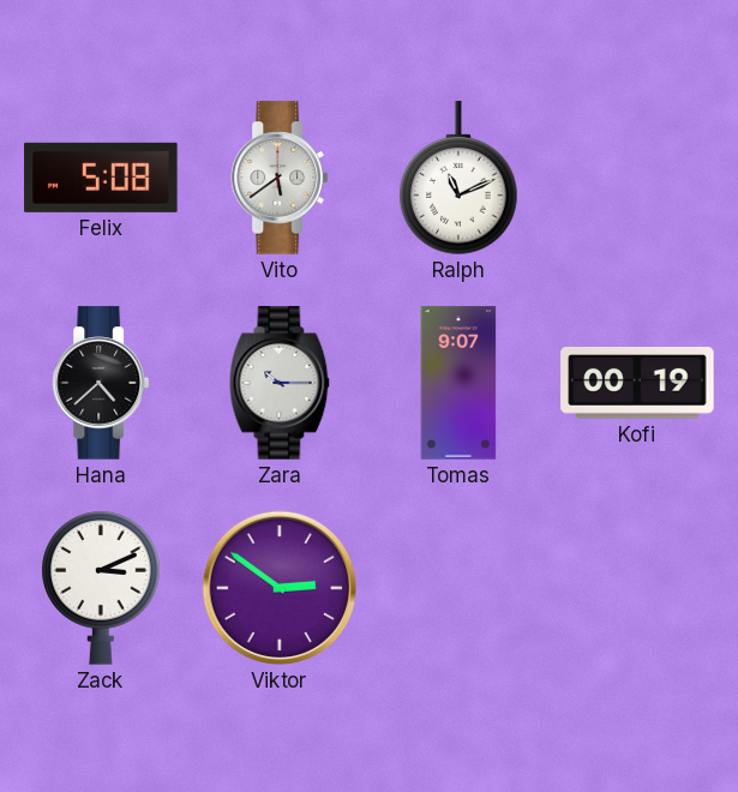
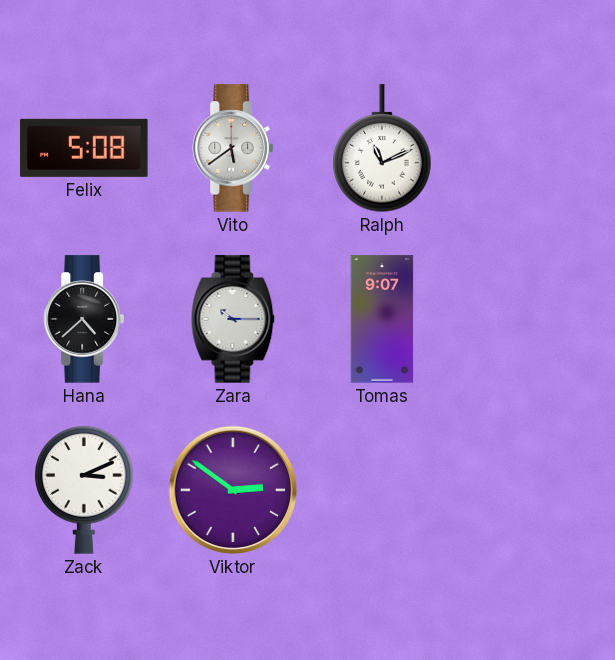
Kofi: 00:19 -> none
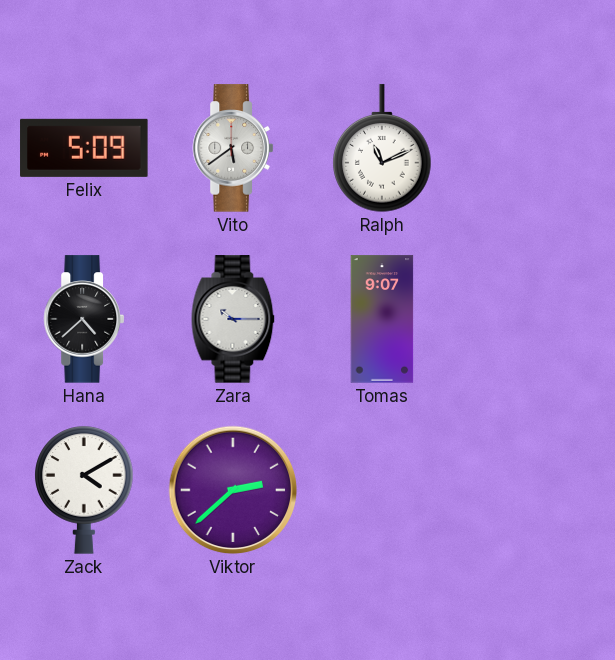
Felix: 5:08 -> 5:09
Zack: 3:11 -> 4:10
Viktor: 2:51 -> 2:38
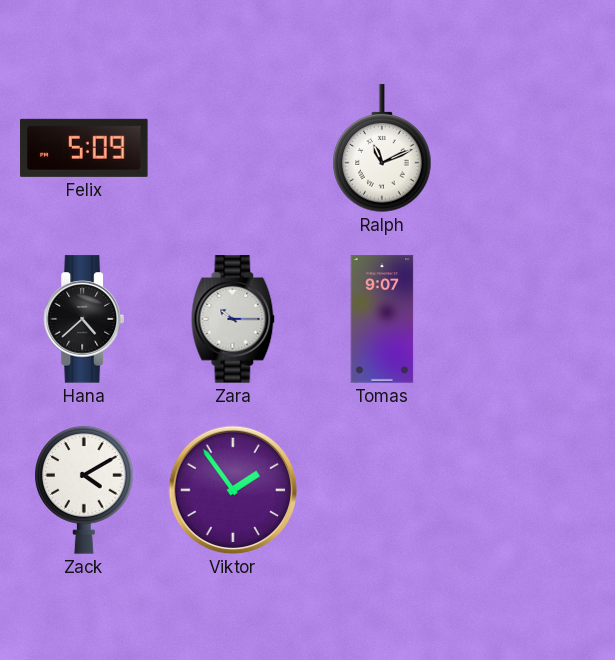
Vito: 5:39 -> none
Viktor: 2:38 -> 1:54
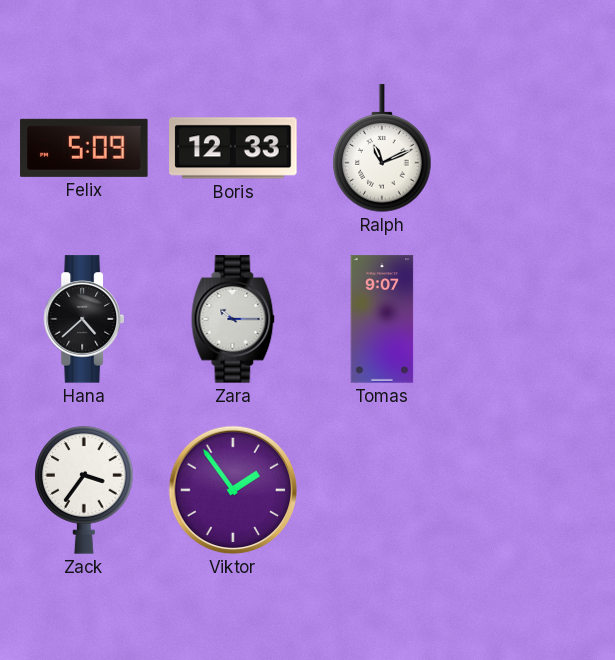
Boris: none -> 12:33
Zack: 4:10 -> 3:36
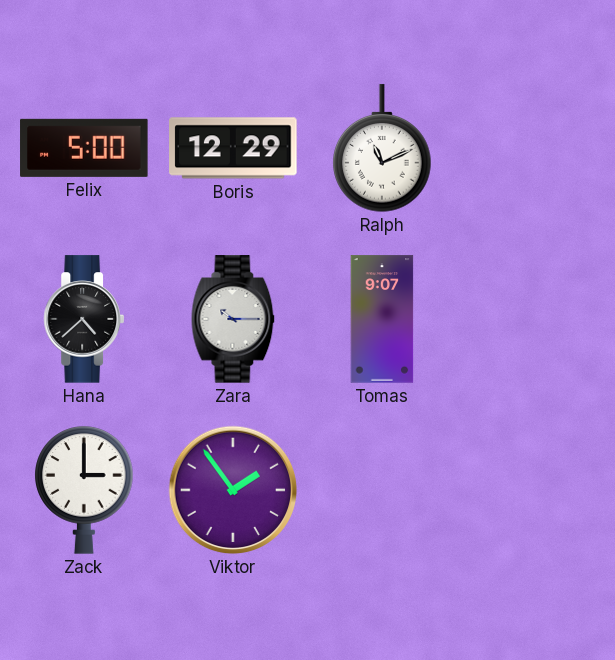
Felix: 5:09 -> 5:00
Boris: 12:33 -> 12:29
Zack: 3:36 -> 3:00
